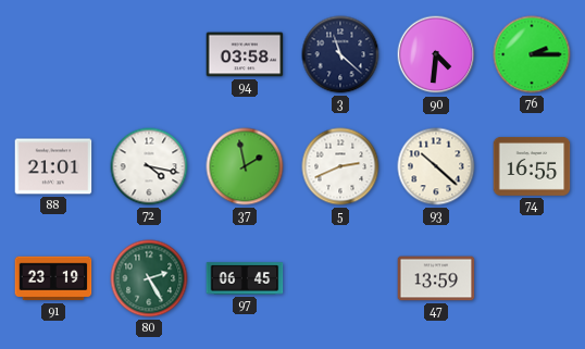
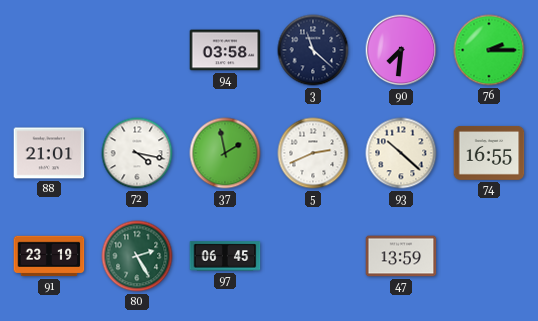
90: 4:31 -> 7:31
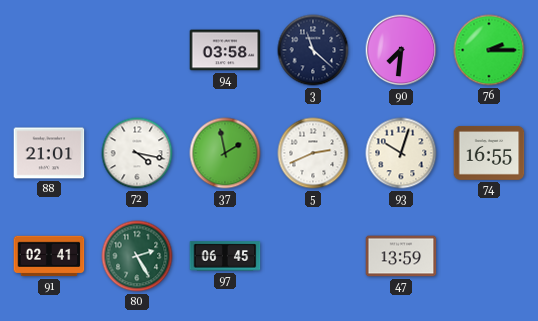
93: 10:22 -> 10:03
91: 23:19 -> 02:41
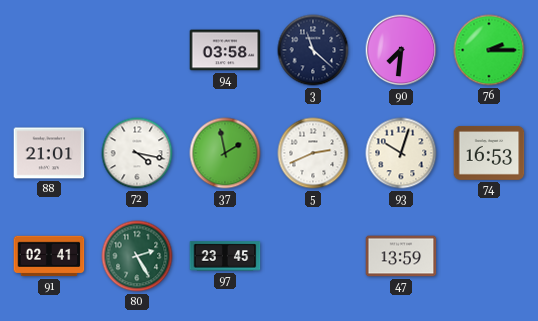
74: 16:55 -> 16:53
97: 06:45 -> 23:45
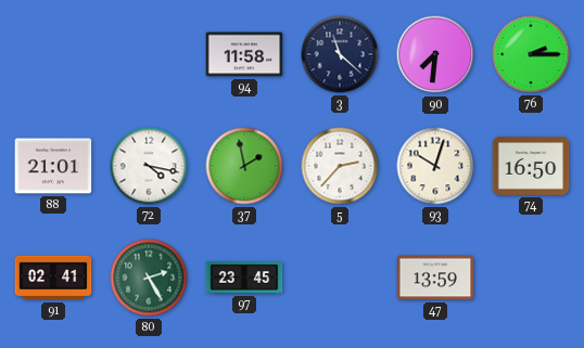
94: 03:58 -> 11:58
5: 2:41 -> 2:37
74: 16:53 -> 16:50
